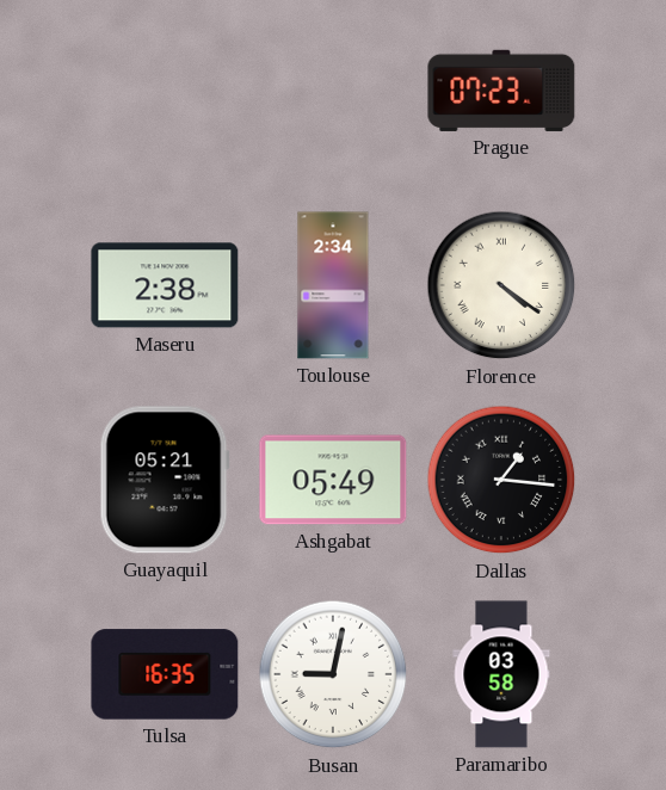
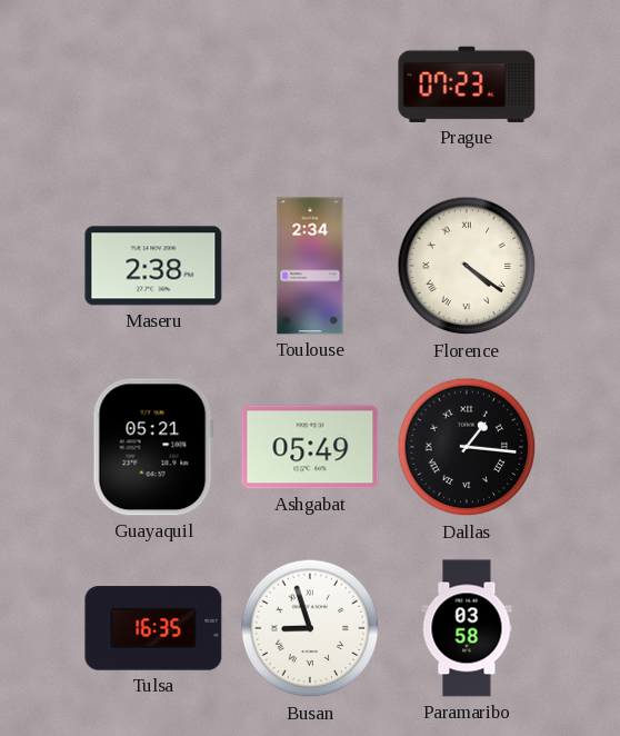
Busan: 9:02 -> 8:57
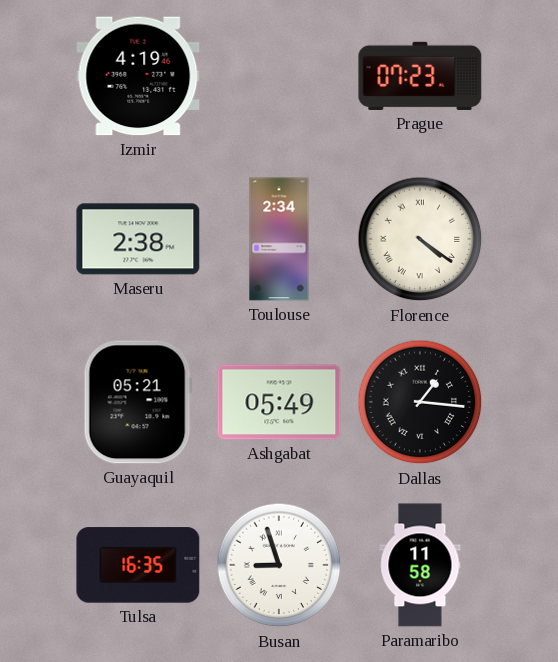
Izmir: none -> 4:19
Paramaribo: 03:58 -> 11:58
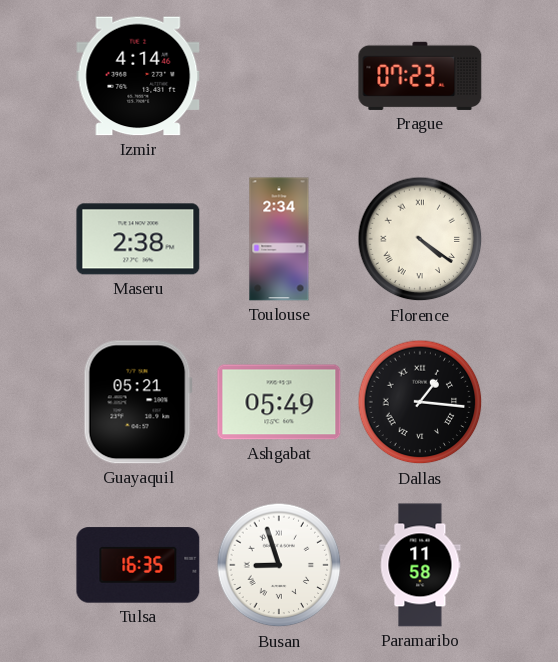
Izmir: 4:19 -> 4:14
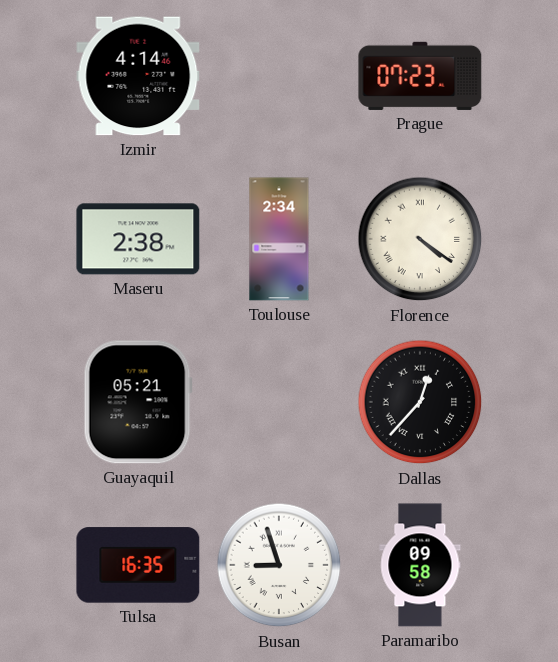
Ashgabat: 05:49 -> none
Dallas: 1:16 -> 12:37
Paramaribo: 11:58 -> 09:58
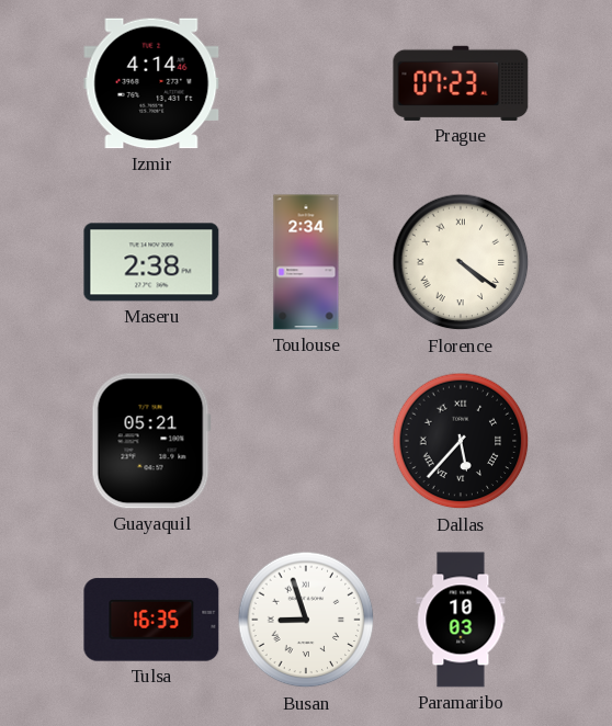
Dallas: 12:37 -> 5:37
Paramaribo: 09:58 -> 10:03
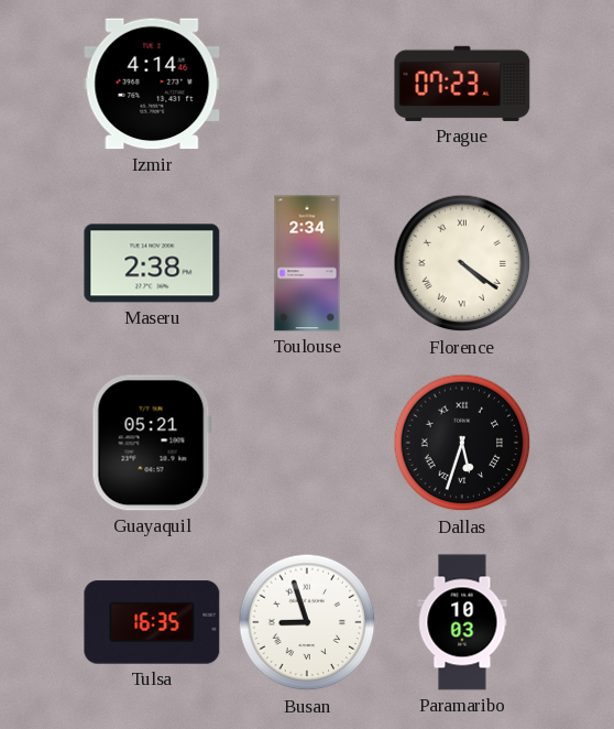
Dallas: 5:37 -> 5:33
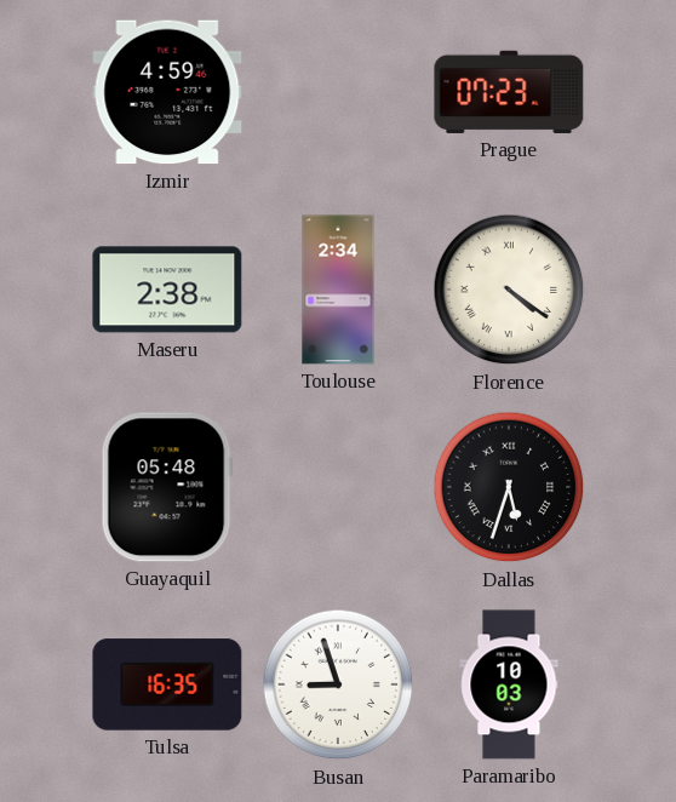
Izmir: 4:14 -> 4:59
Guayaquil: 05:21 -> 05:48
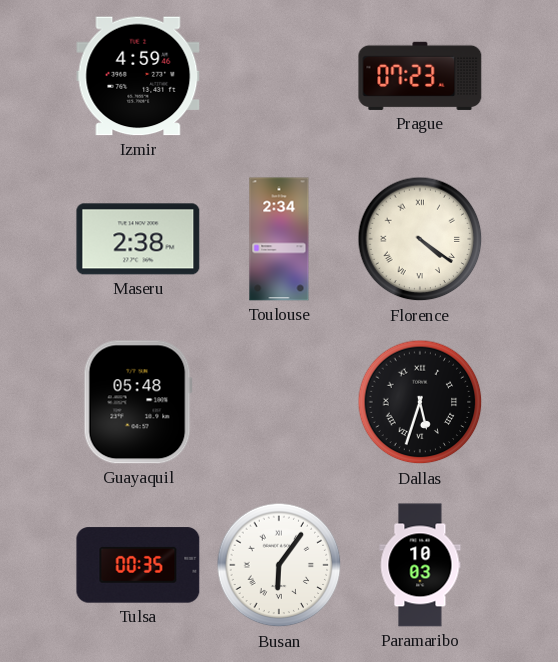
Tulsa: 16:35 -> 00:35
Busan: 8:57 -> 6:06
